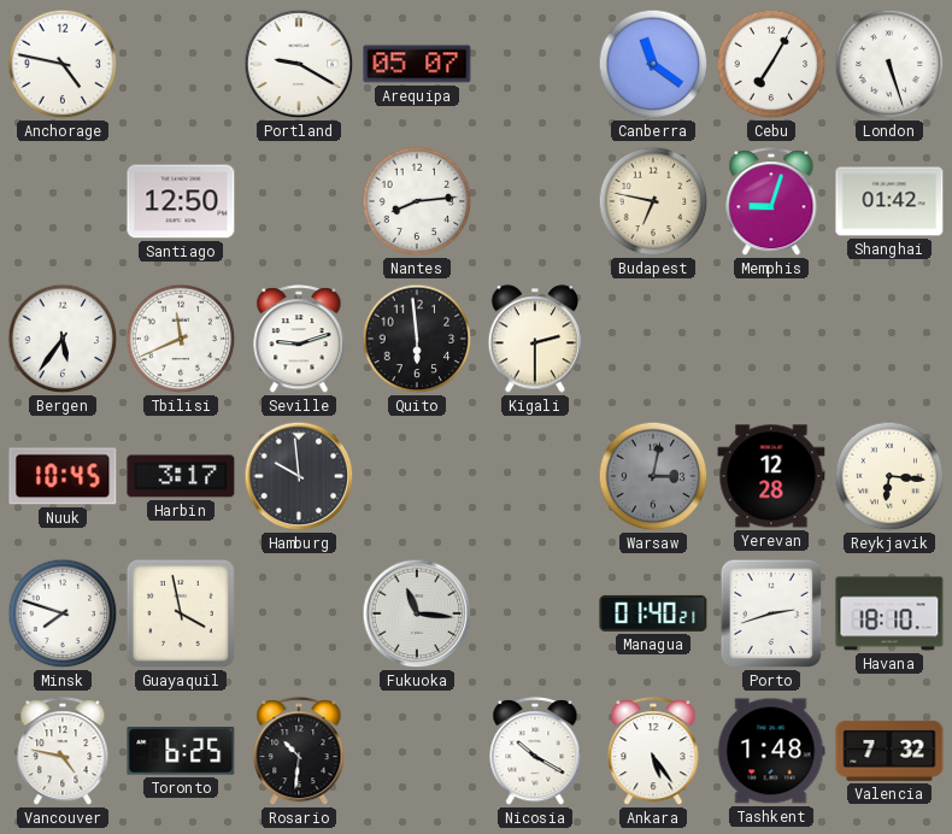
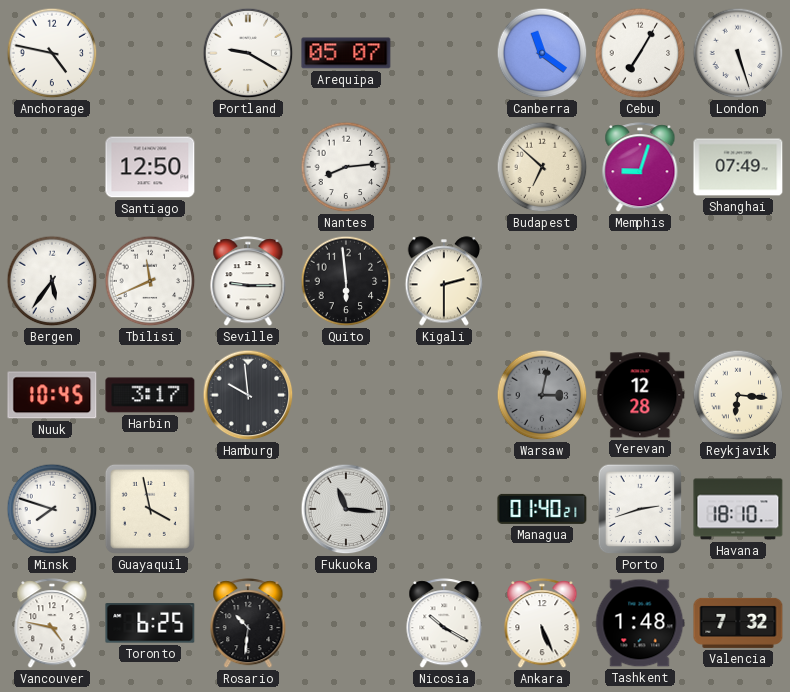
Budapest: 6:47 -> 6:52
Shanghai: 01:42 -> 07:49
Seville: 9:12 -> 9:15
Ankara: 5:24 -> 5:26
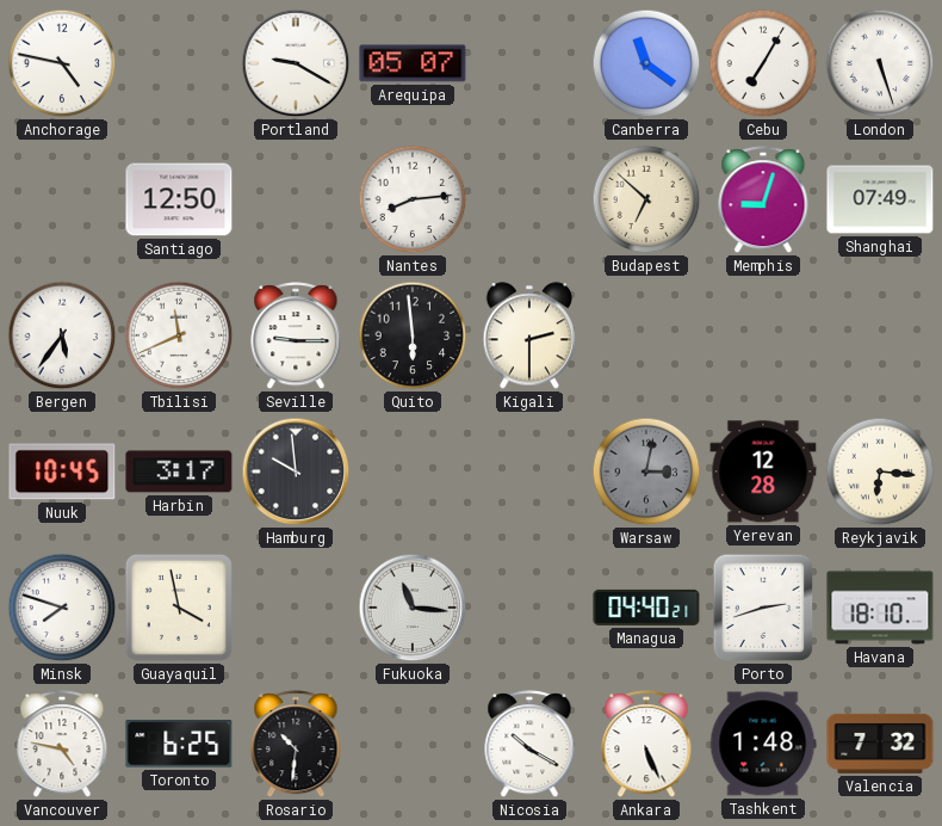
Managua: 01:40 -> 04:40
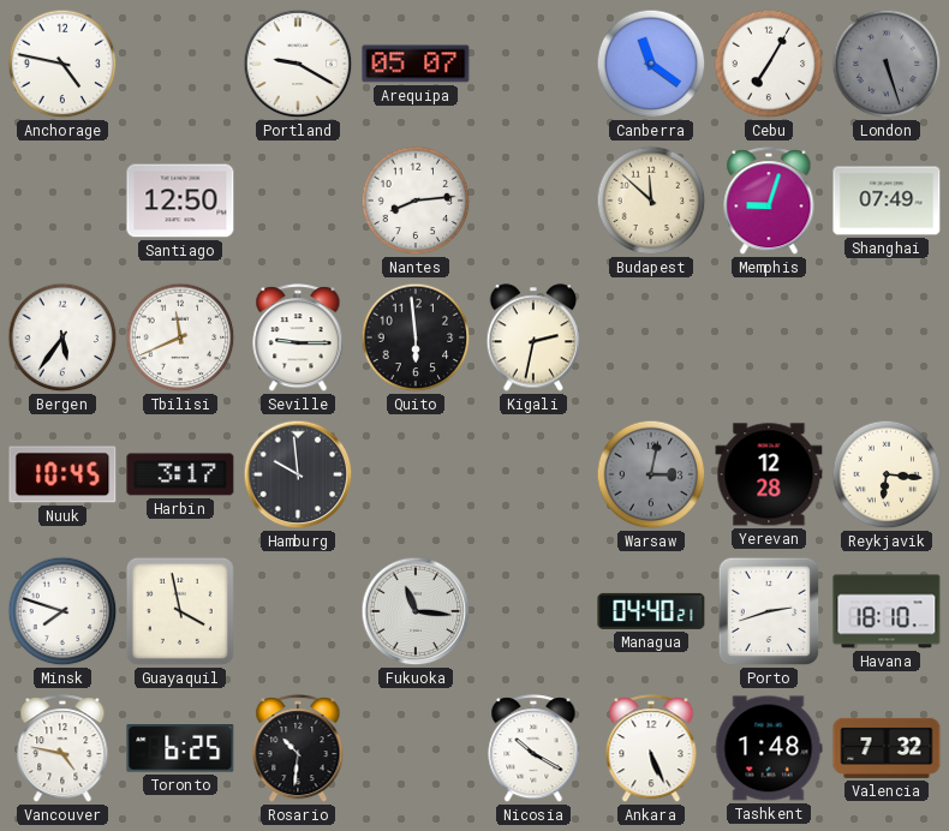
London dial: white -> grey
Budapest: 6:52 -> 11:52
Kigali: 2:30 -> 2:32
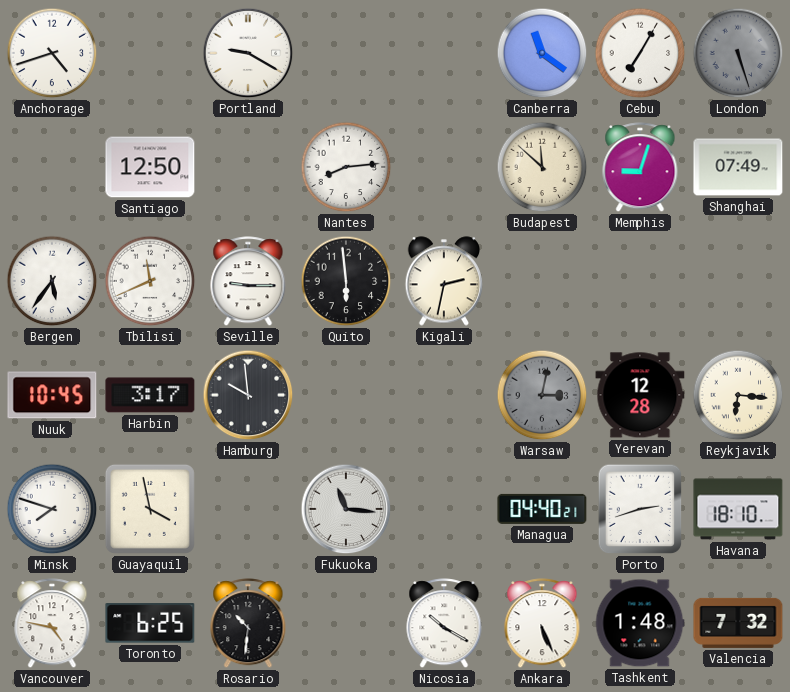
Anchorage: 4:47 -> 4:42
Arequipa: 05:07 -> none
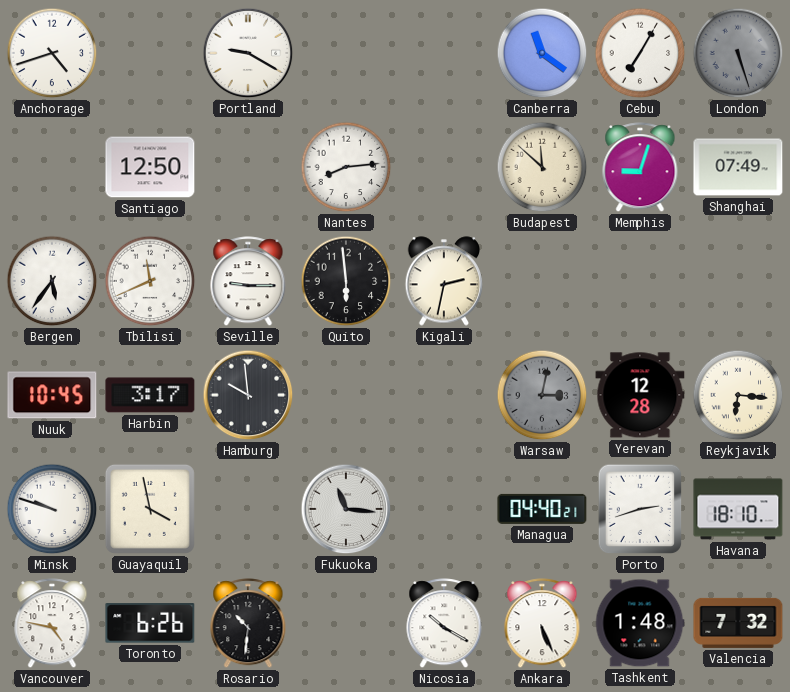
Minsk: 7:48 -> 9:48
Toronto: 6:25 -> 6:26
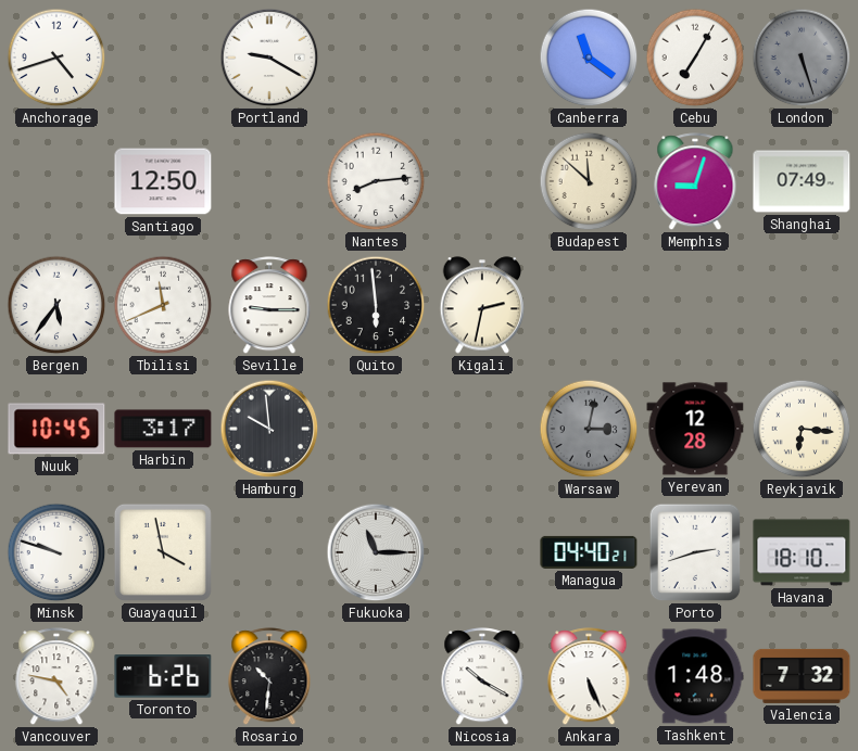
Fukuoka: 11:16 -> 11:15
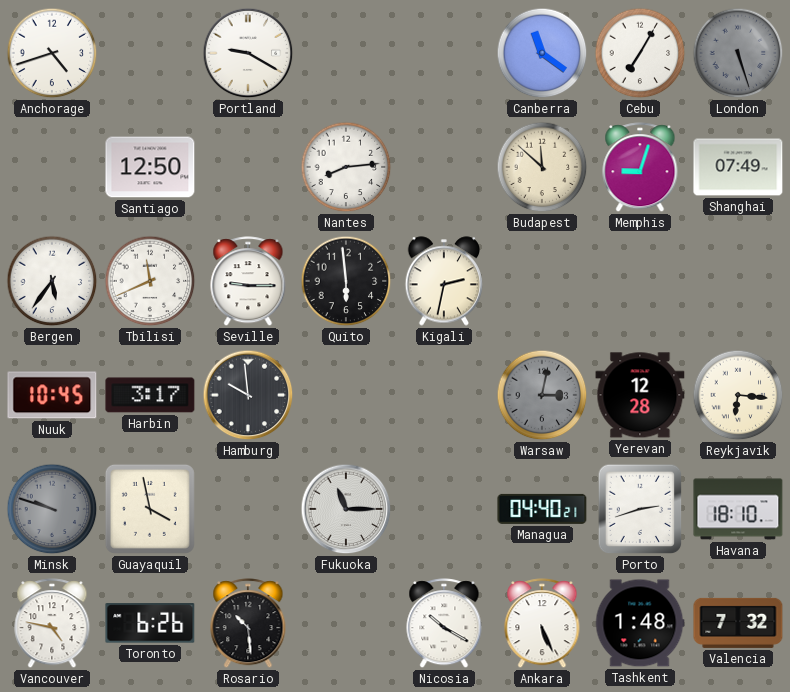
Minsk dial: white -> grey
Rosario: 10:31 -> 10:29
